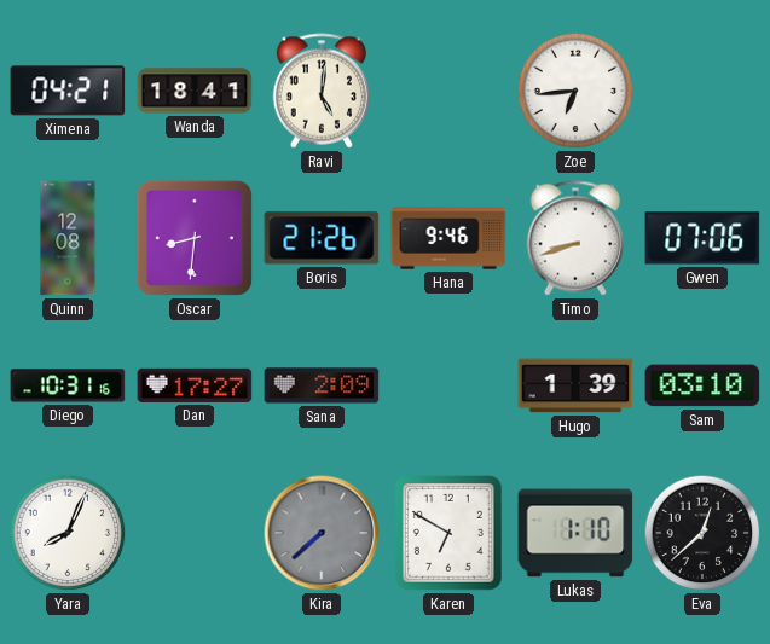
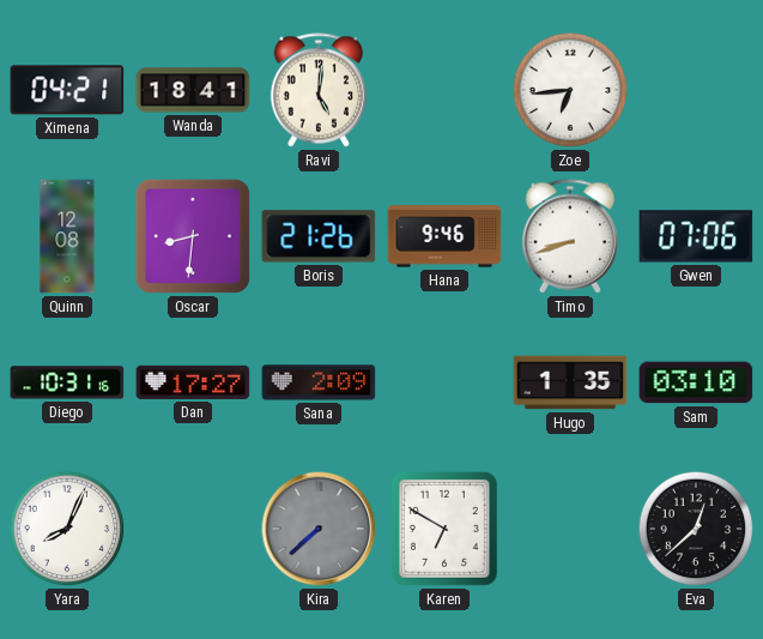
Hugo: 1:39 -> 1:35
Lukas: 1:10 -> none
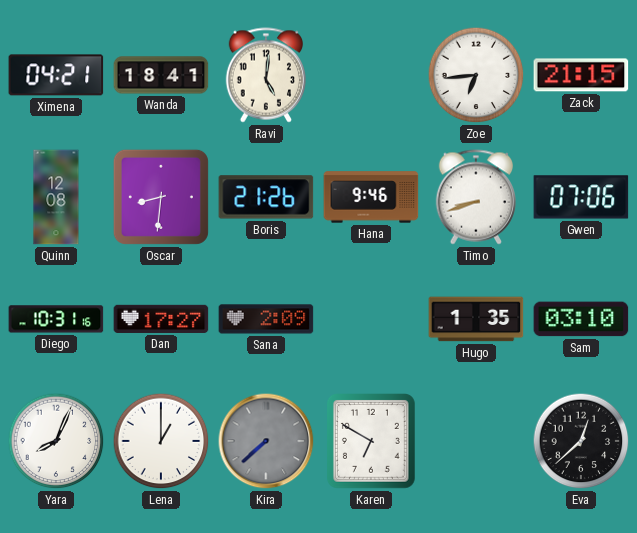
Zack: none -> 21:15
Lena: none -> 1:00
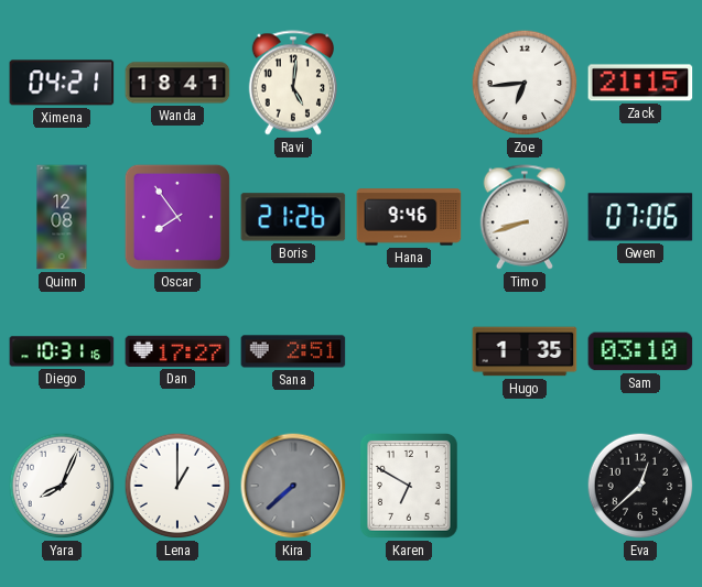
Oscar: 8:31 -> 7:54
Sana: 2:09 -> 2:51
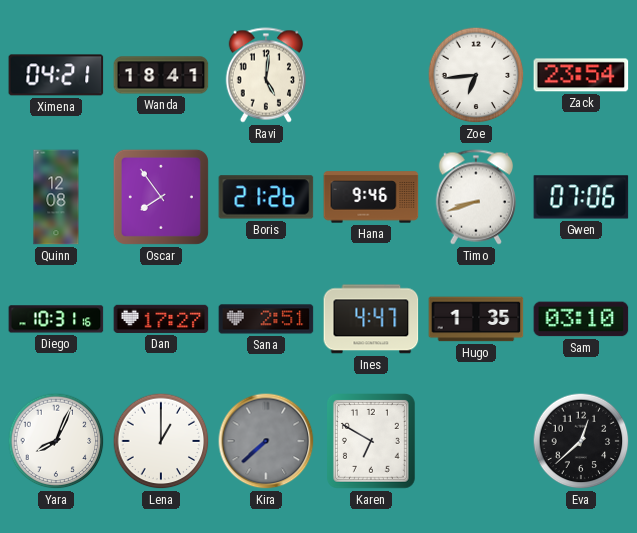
Zack: 21:15 -> 23:54
Ines: none -> 4:47
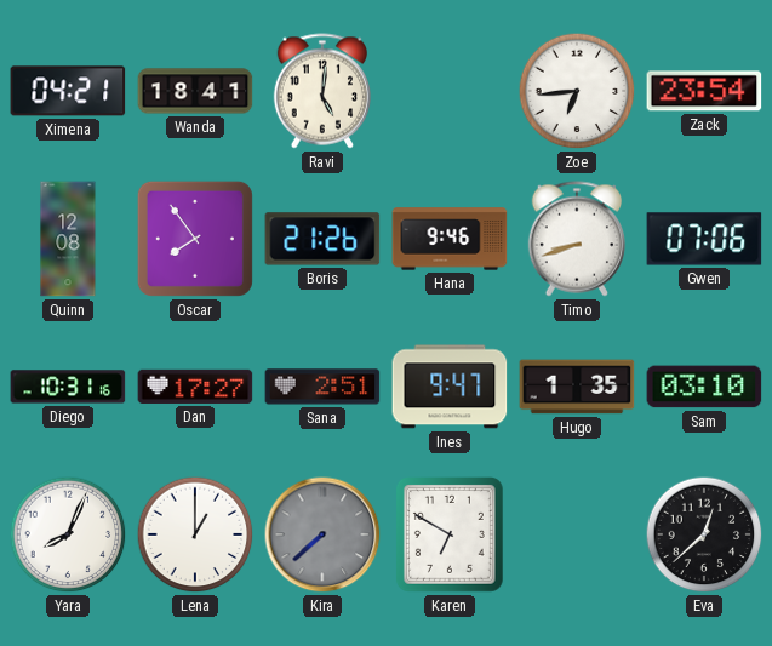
Ines: 4:47 -> 9:47
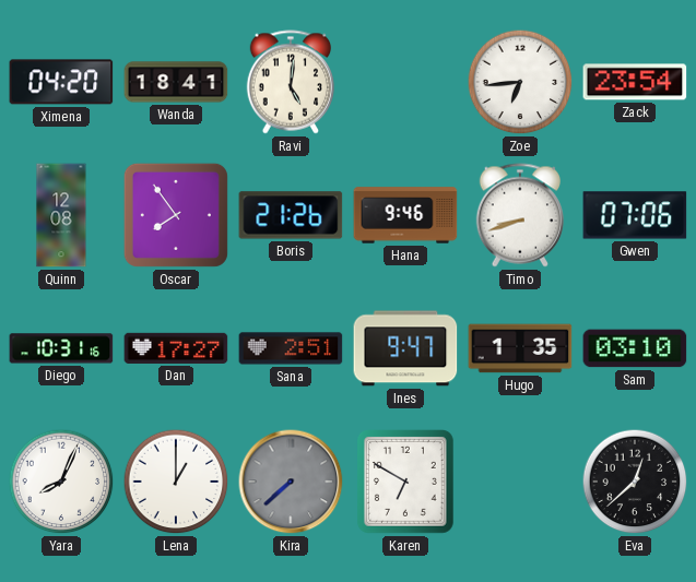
Ximena: 04:21 -> 04:20
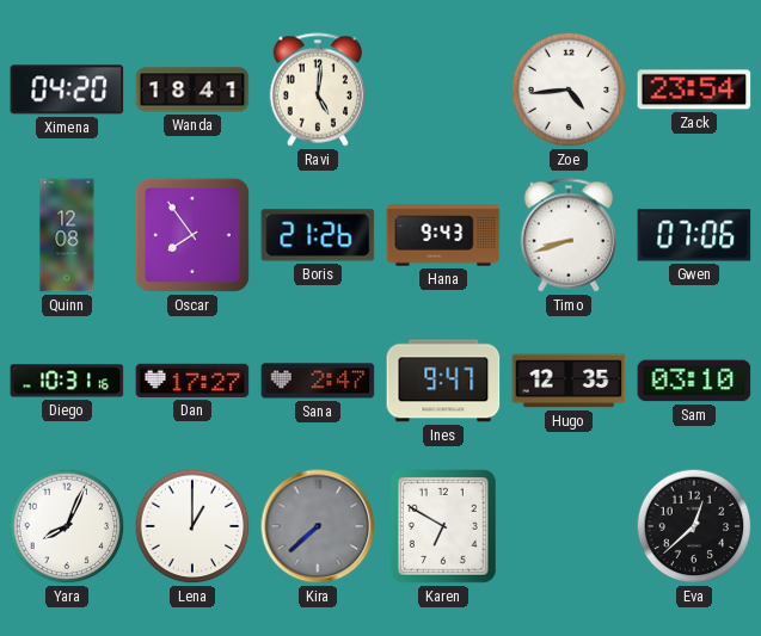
Zoe: 6:44 -> 4:44
Hana: 9:46 -> 9:43
Sana: 2:51 -> 2:47
Hugo: 1:35 -> 12:35
